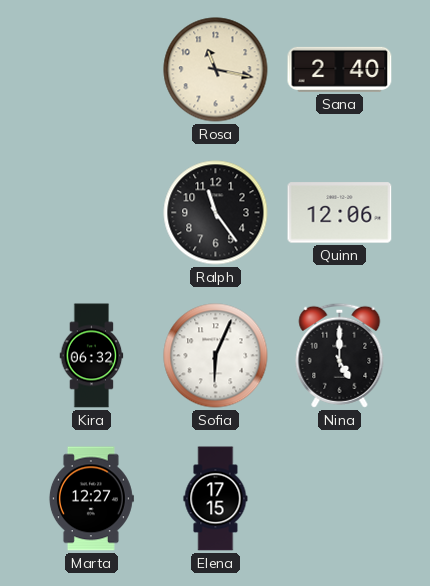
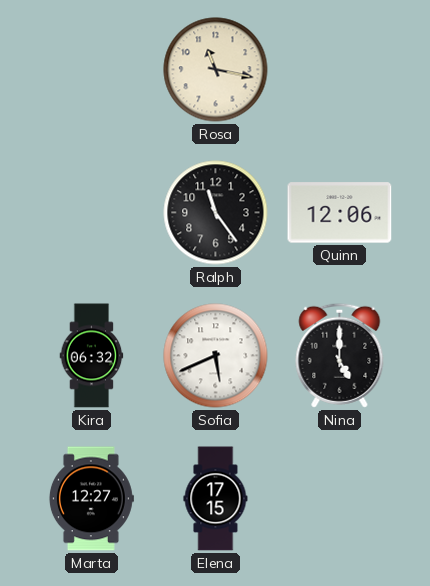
Sana: 2:40 -> none
Sofia: 6:04 -> 5:41
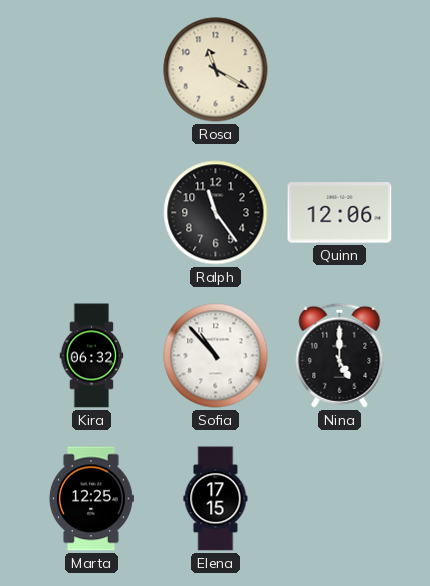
Rosa: 11:17 -> 11:20
Sofia: 5:41 -> 10:53
Marta: 12:27 -> 12:25
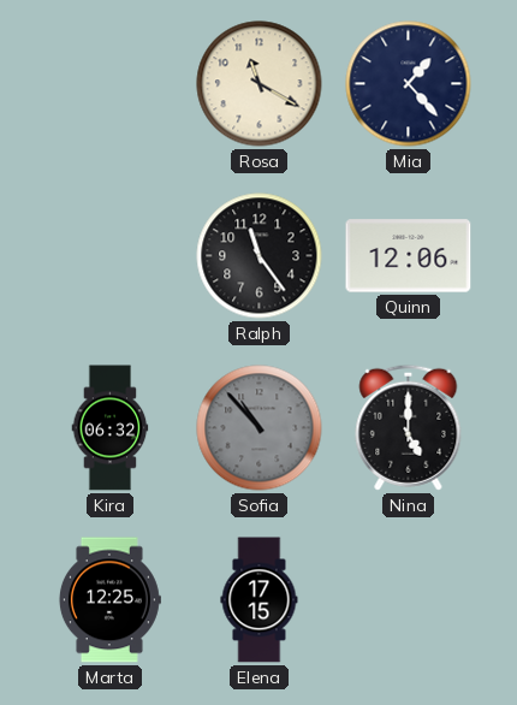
Mia: none -> 1:23
Sofia dial: white -> grey
